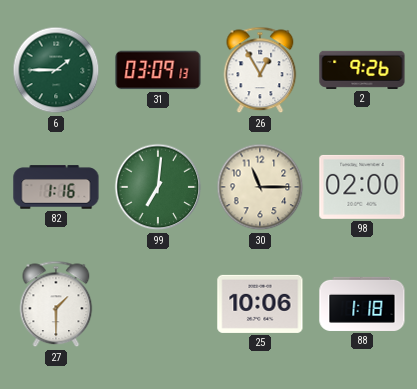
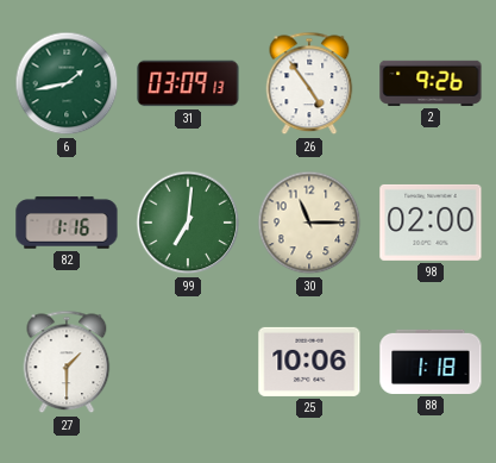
6: 1:45 -> 1:43
26: 12:55 -> 4:54
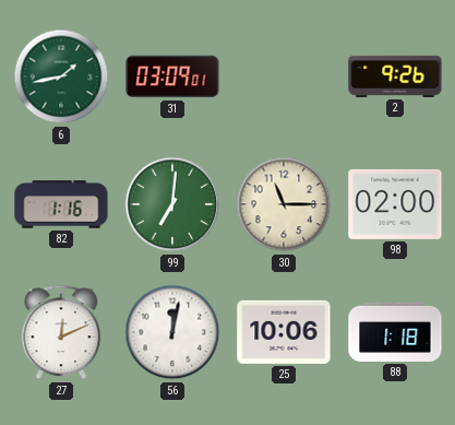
31: 03:09:13 -> 03:09:01
26: 4:54 -> none
27: 1:30 -> 12:11
56: none -> 12:02
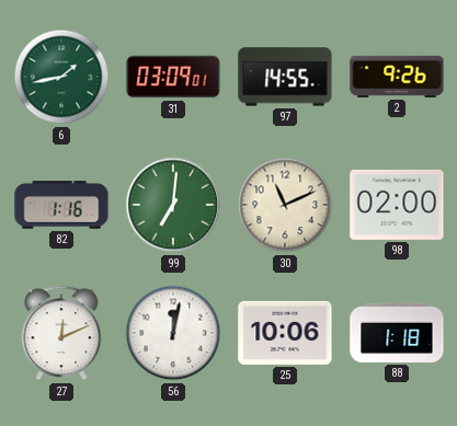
97: none -> 14:55
30: 11:15 -> 11:11
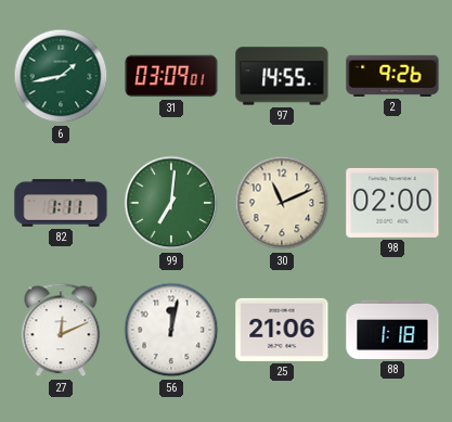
82: 1:16 -> 1:11
25: 10:06 -> 21:06
